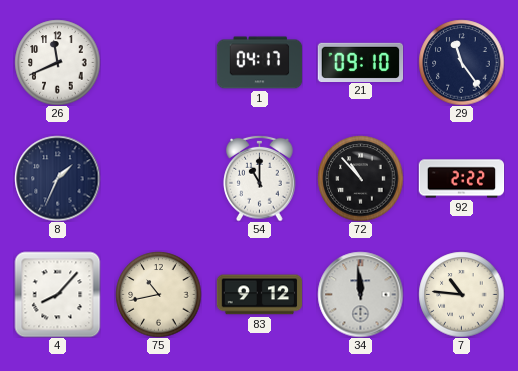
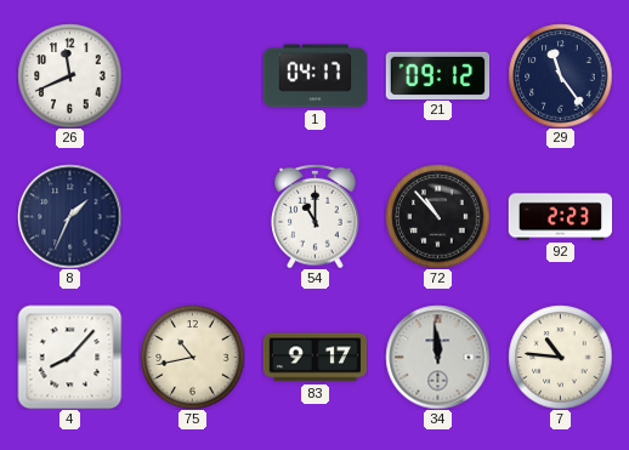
21: 09:10 -> 09:12
92: 2:22 -> 2:23
83: 9:12 -> 9:17
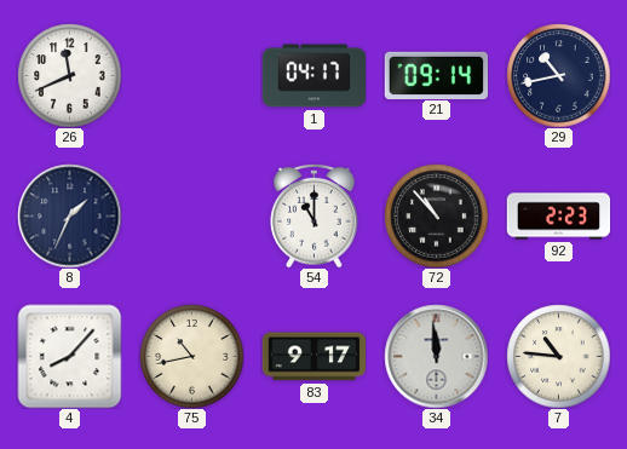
21: 09:12 -> 09:14
29: 11:24 -> 10:43
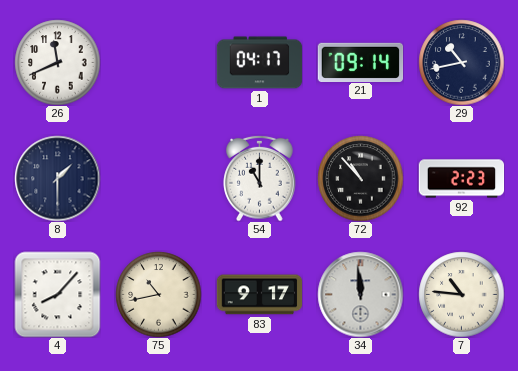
8: 1:34 -> 1:30
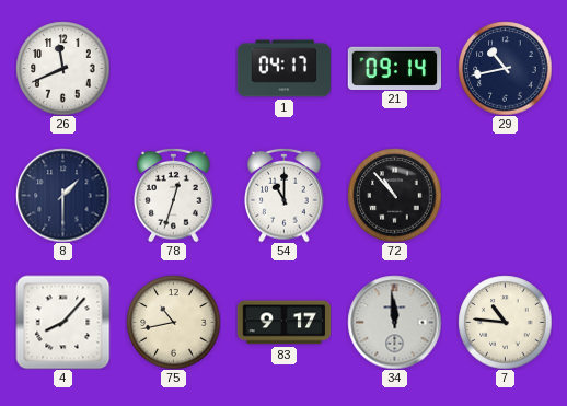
78: none -> 12:33
92: 2:23 -> none
